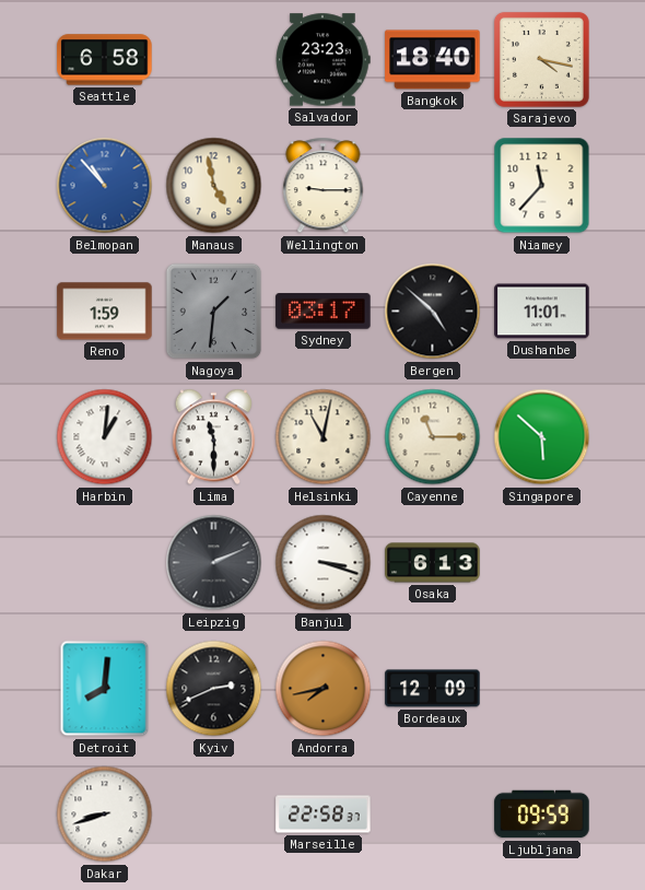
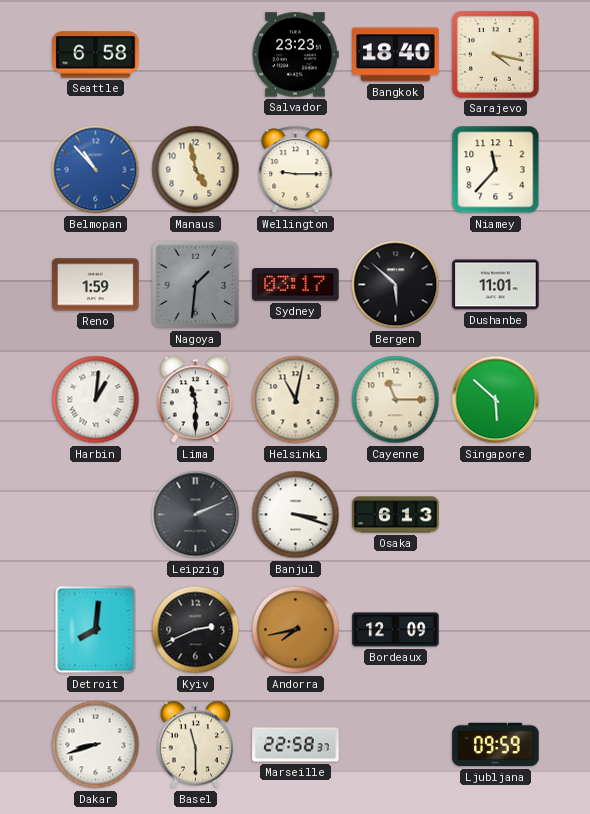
Bergen: 4:52 -> 5:52
Basel: none -> 11:30
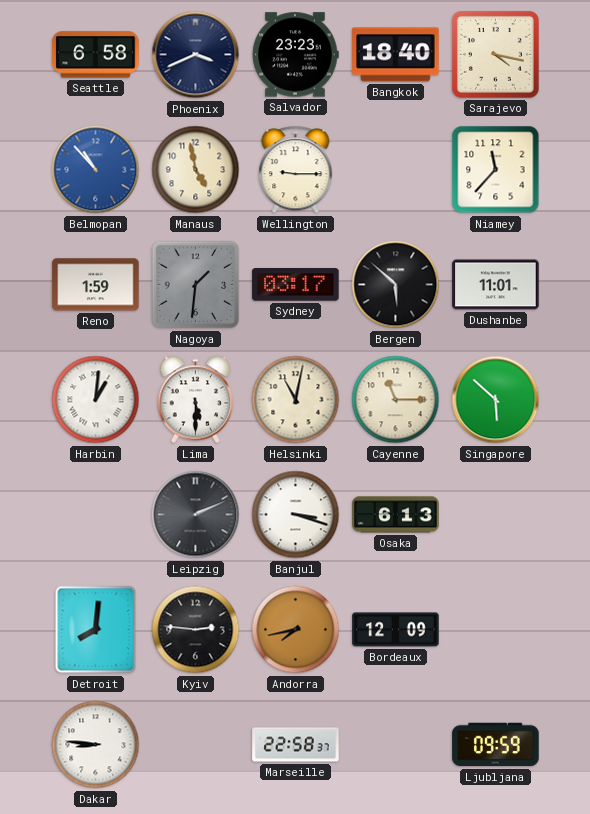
Phoenix: none -> 3:41
Lima: 11:30 -> 5:30
Kyiv: 2:41 -> 2:46
Dakar: 8:42 -> 8:46
Basel: 11:30 -> none
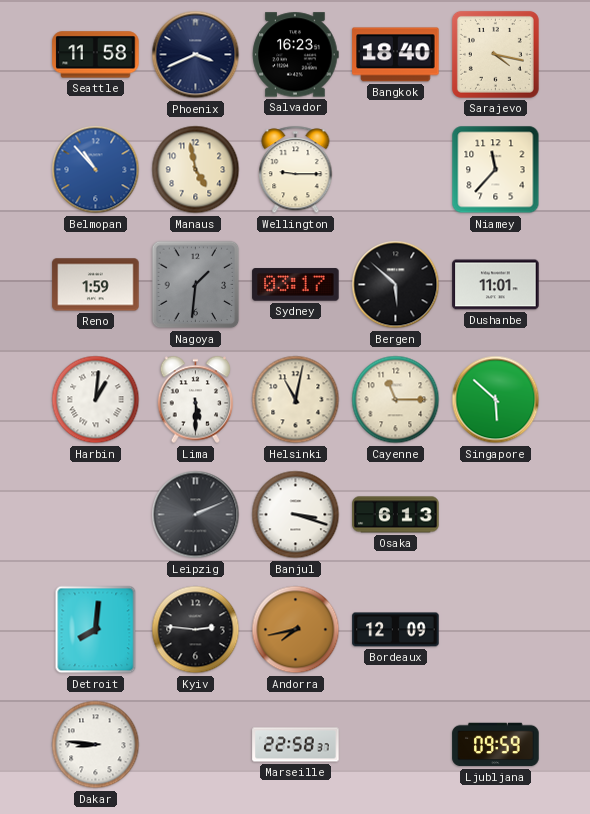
Seattle: 6:58 -> 11:58
Salvador: 23:23 -> 16:23
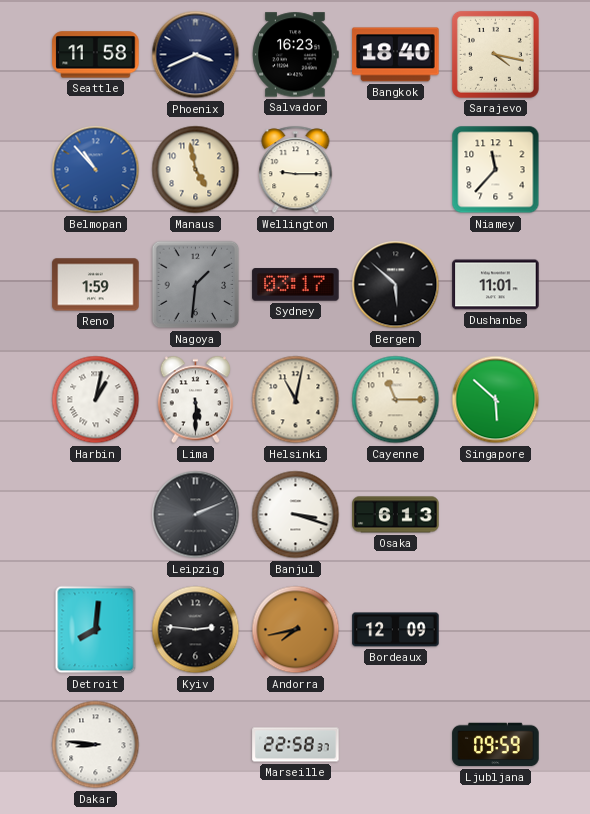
Harbin: 1:01 -> 1:02
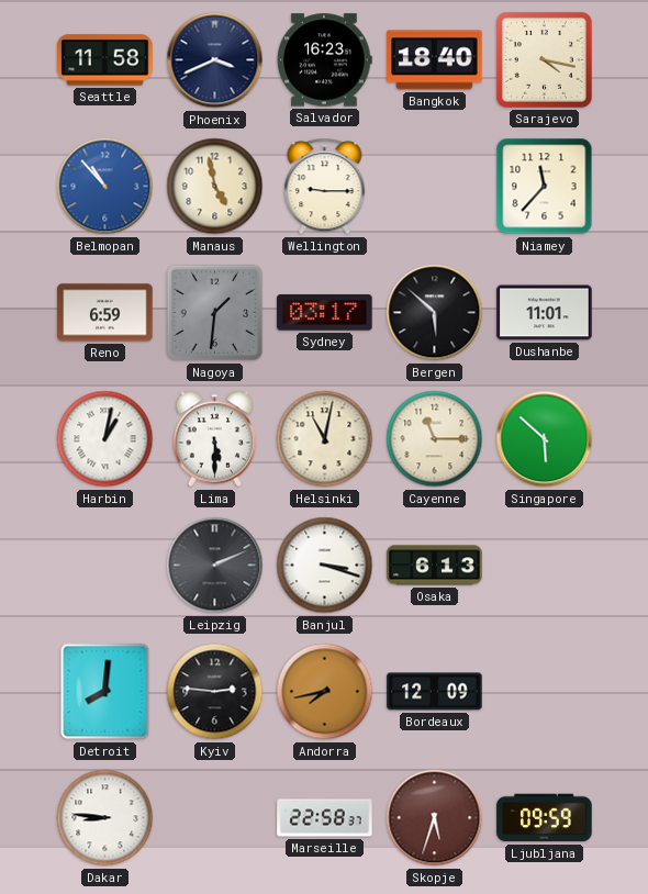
Reno: 1:59 -> 6:59
Skopje: none -> 5:33
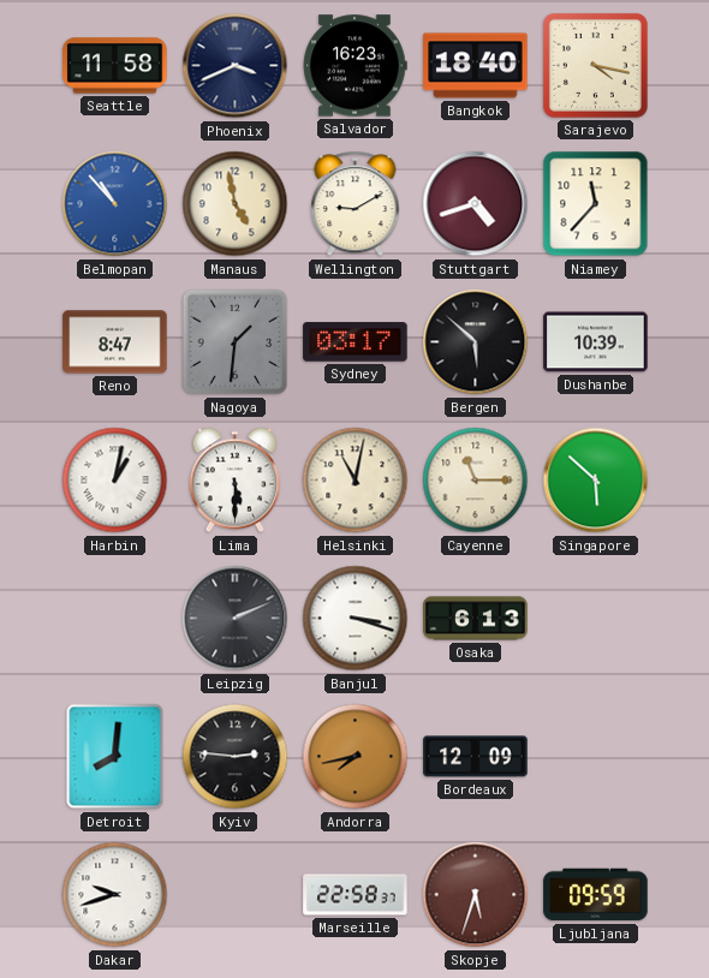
Wellington: 9:15 -> 9:10
Stuttgart: none -> 4:42
Reno: 6:59 -> 8:47
Dushanbe: 11:01 -> 10:39
Dakar: 8:46 -> 9:42
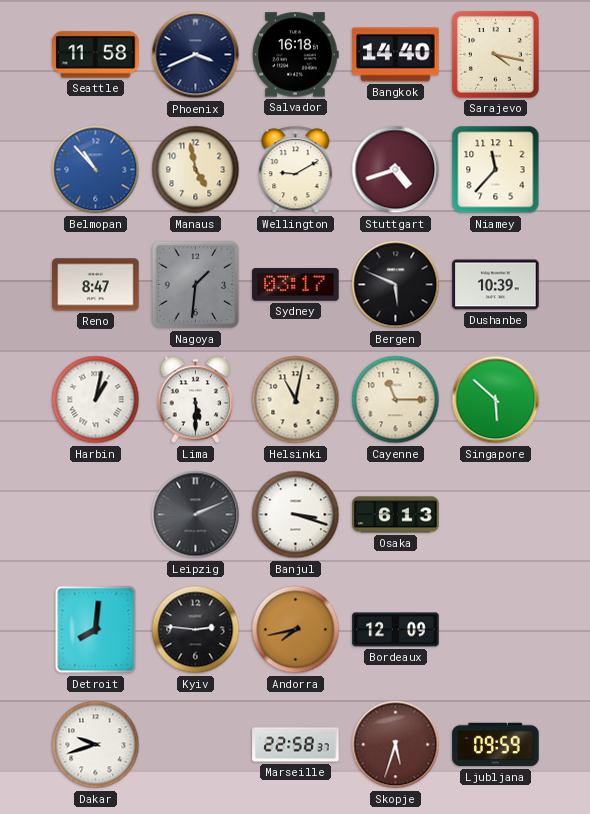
Salvador: 16:23 -> 16:18
Bangkok: 18:40 -> 14:40
Bergen: 5:52 -> 5:49
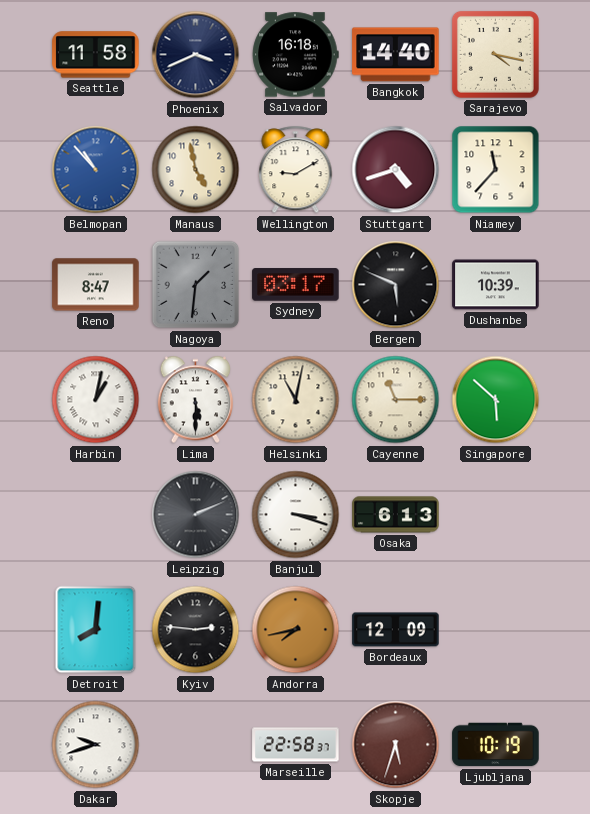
Ljubljana: 09:59 -> 10:19
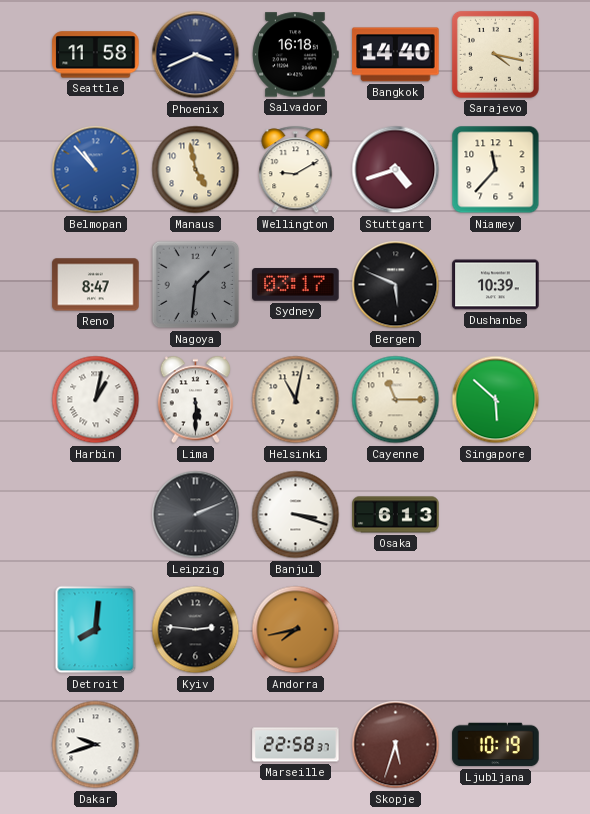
Bordeaux: 12:09 -> none
